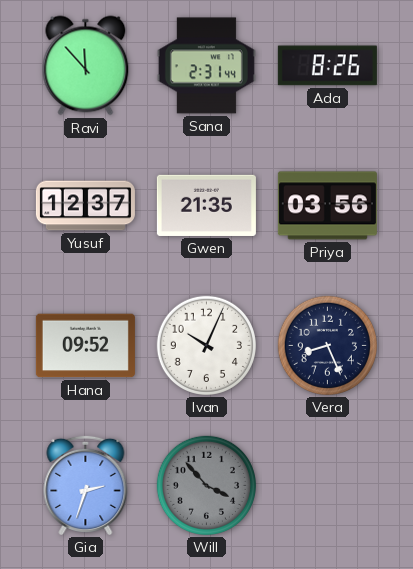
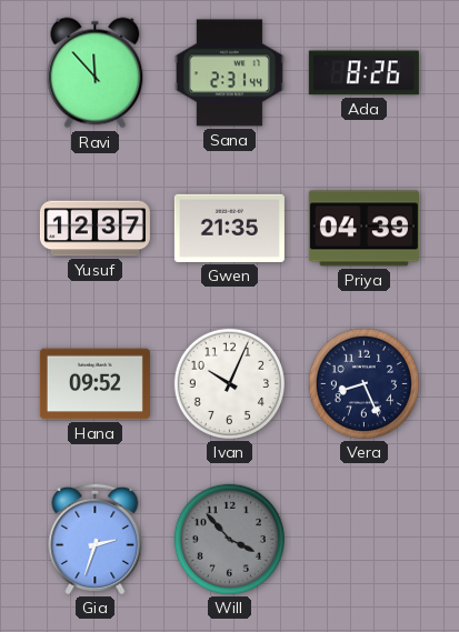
Priya: 03:56 -> 04:39
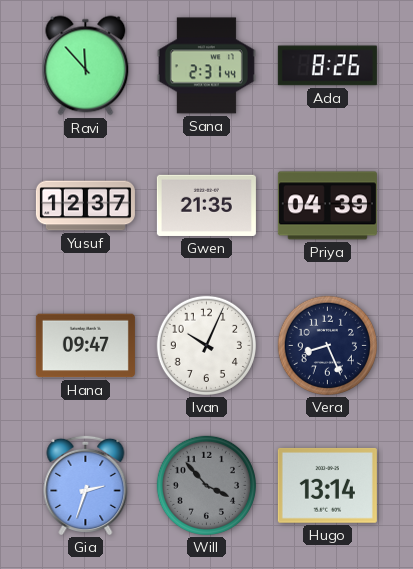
Hana: 09:52 -> 09:47
Hugo: none -> 13:14
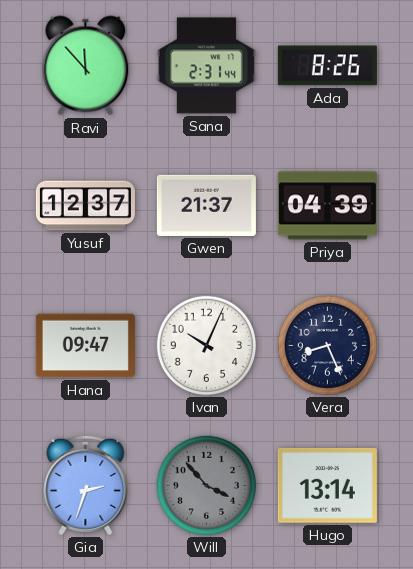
Gwen: 21:35 -> 21:37
